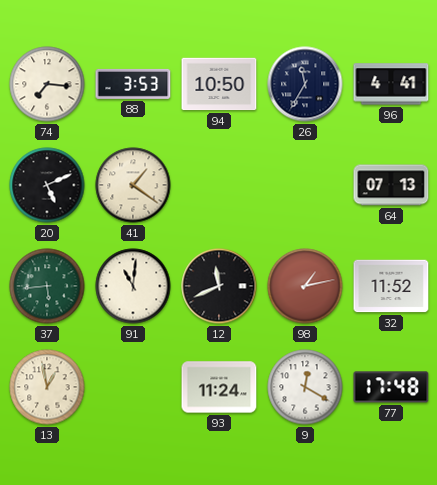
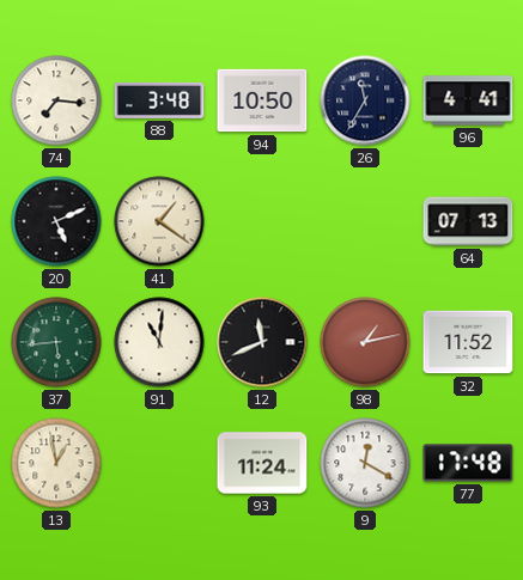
88: 3:53 -> 3:48
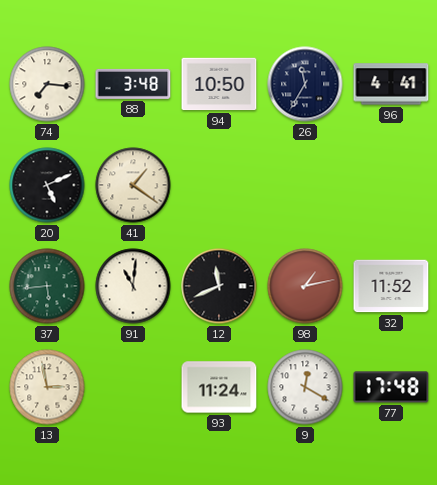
64: 07:13 -> none
13: 12:58 -> 2:58
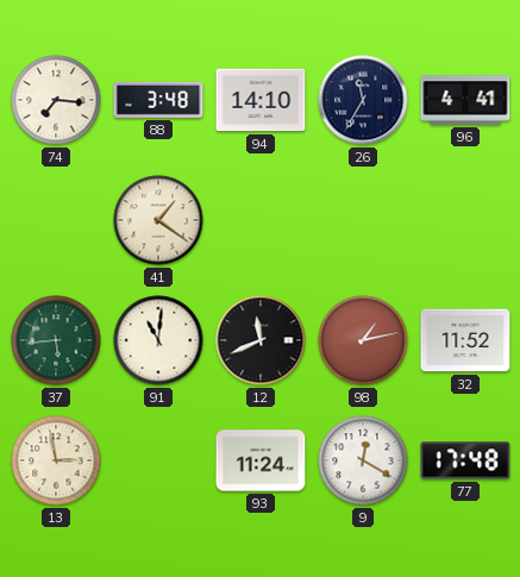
94: 10:50 -> 14:10
20: 5:11 -> none
